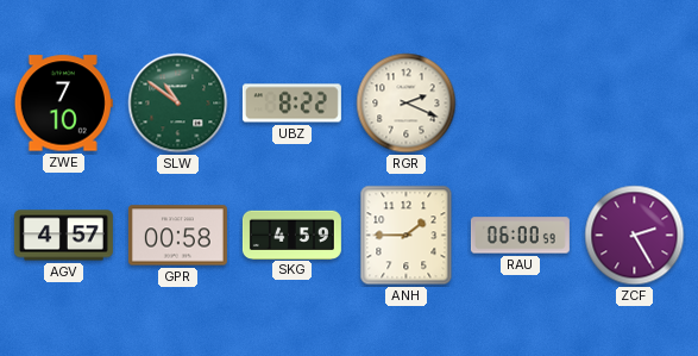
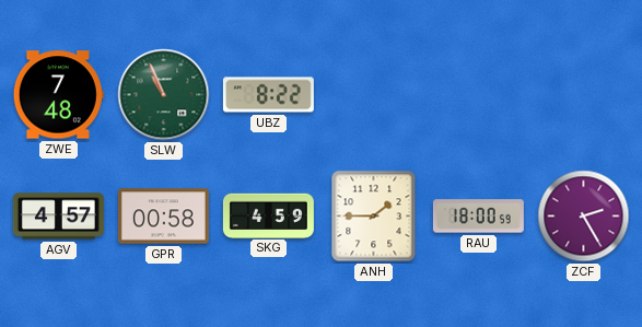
ZWE: 7:10 -> 7:48
SLW: 10:51 -> 10:56
RGR: 2:19 -> none
RAU: 06:00 -> 18:00
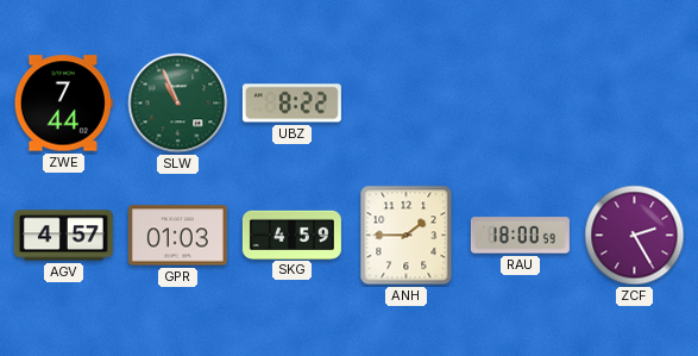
ZWE: 7:48 -> 7:44
GPR: 00:58 -> 01:03
